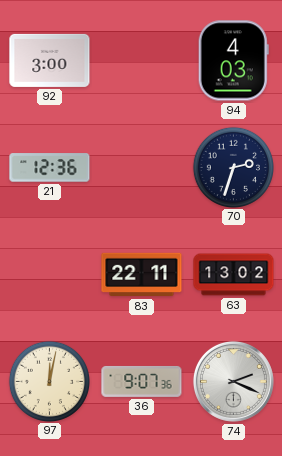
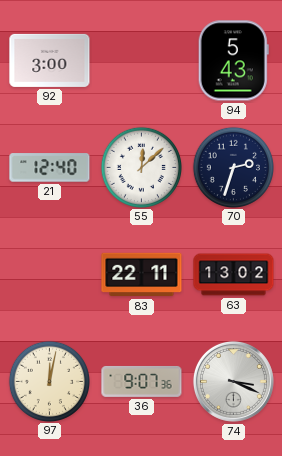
94: 4:03 -> 5:43
21: 12:36 -> 12:40
55: none -> 12:08
74: 2:19 -> 3:19
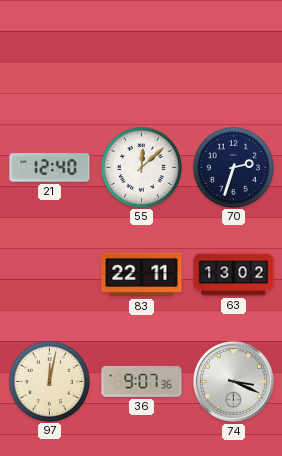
92: 3:00 -> none
94: 5:43 -> none
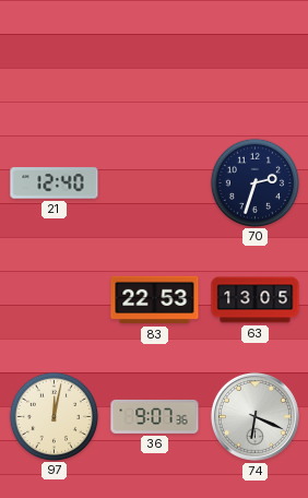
55: 12:08 -> none
83: 22:11 -> 22:53
63: 13:02 -> 13:05
74: 3:19 -> 6:19
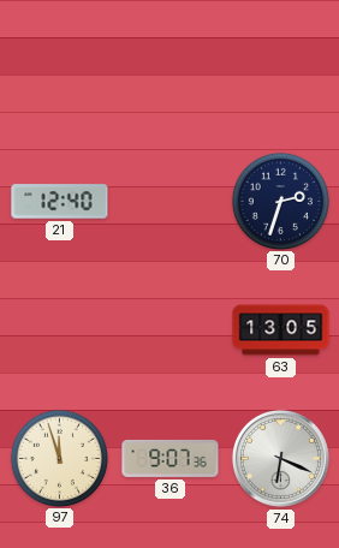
83: 22:53 -> none
97: 12:02 -> 11:57
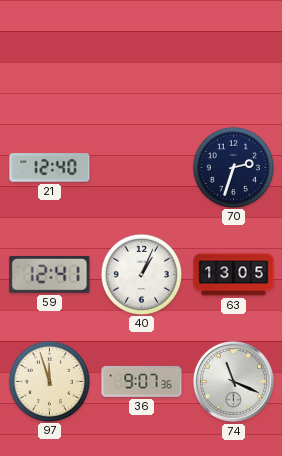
59: none -> 12:41
40: none -> 1:04
74: 6:19 -> 11:19
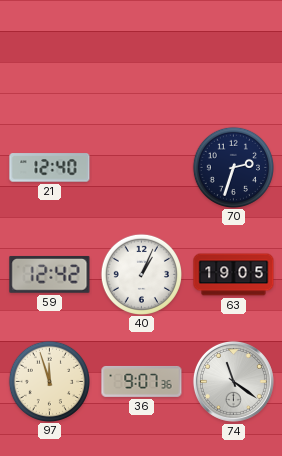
59: 12:41 -> 12:42
63: 13:05 -> 19:05
74: 11:19 -> 11:21
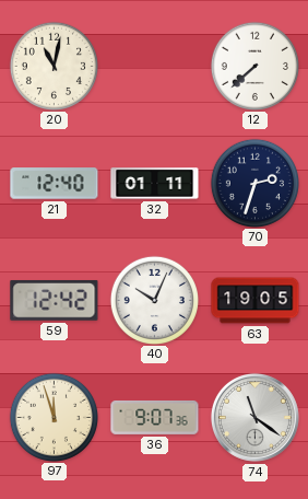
20: none -> 11:02
12: none -> 7:38
32: none -> 01:11
40: 1:04 -> 10:04
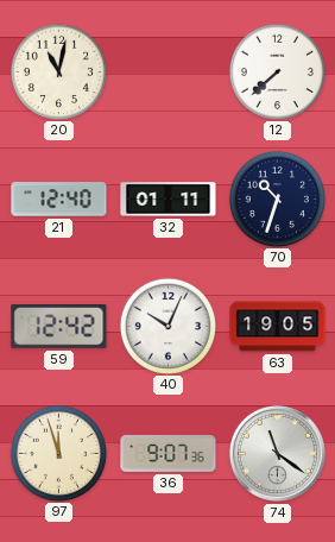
70: 2:33 -> 10:33
